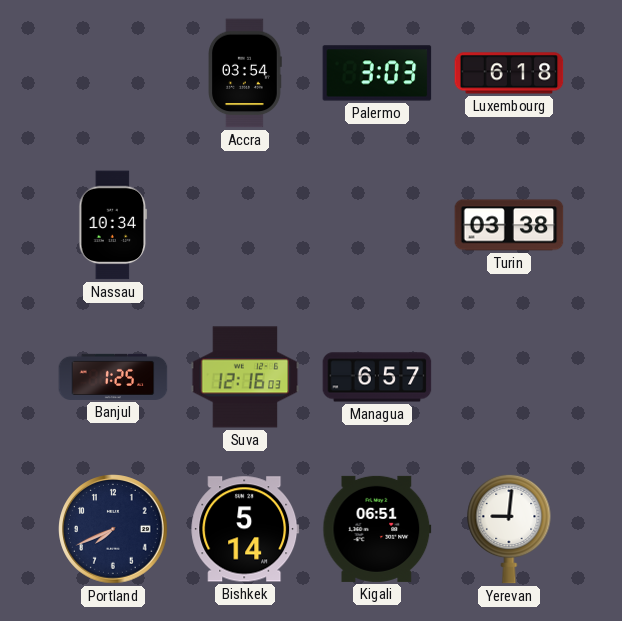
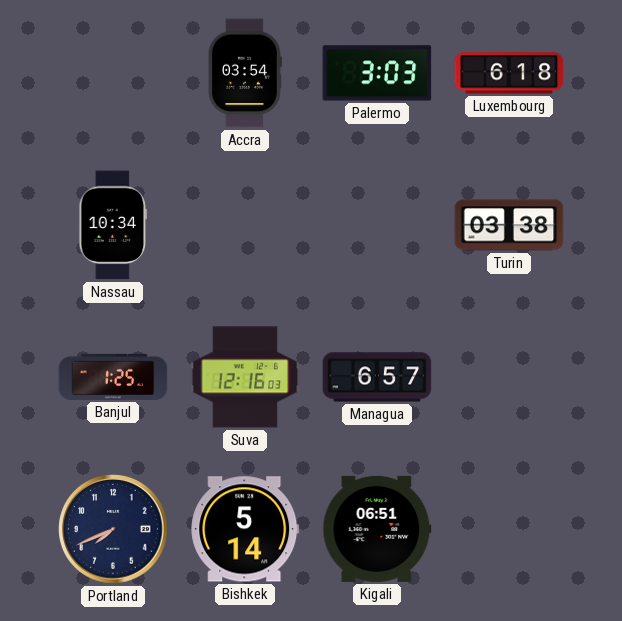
Yerevan: 9:01 -> none
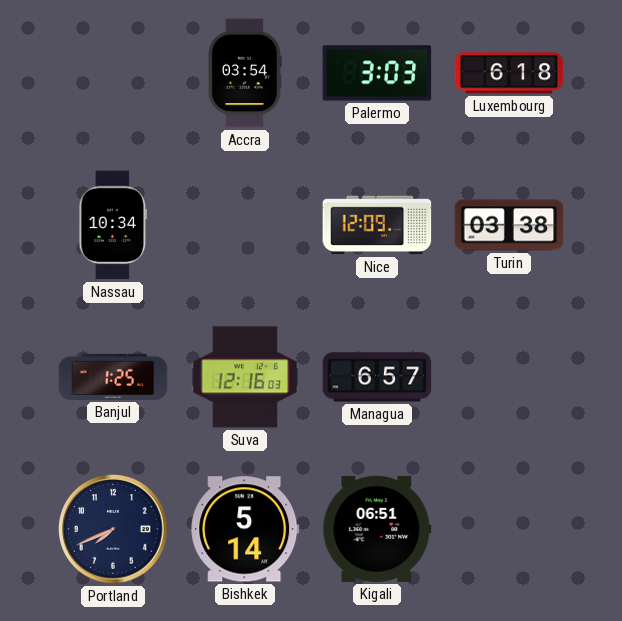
Nice: none -> 12:09
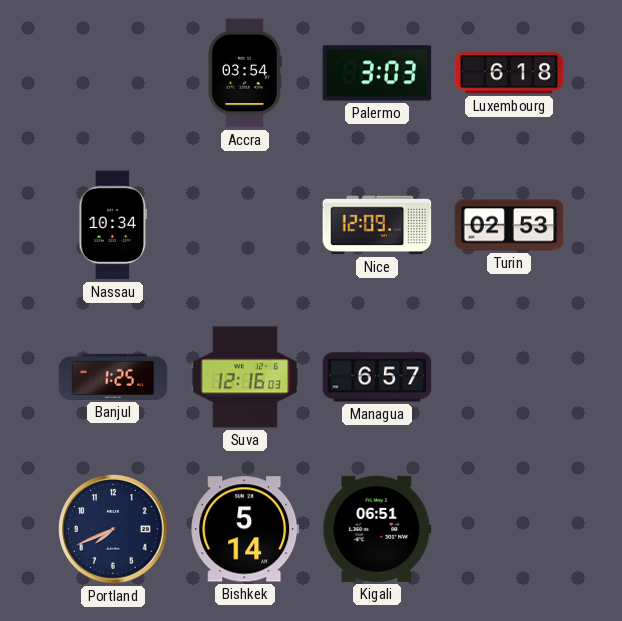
Turin: 03:38 -> 02:53
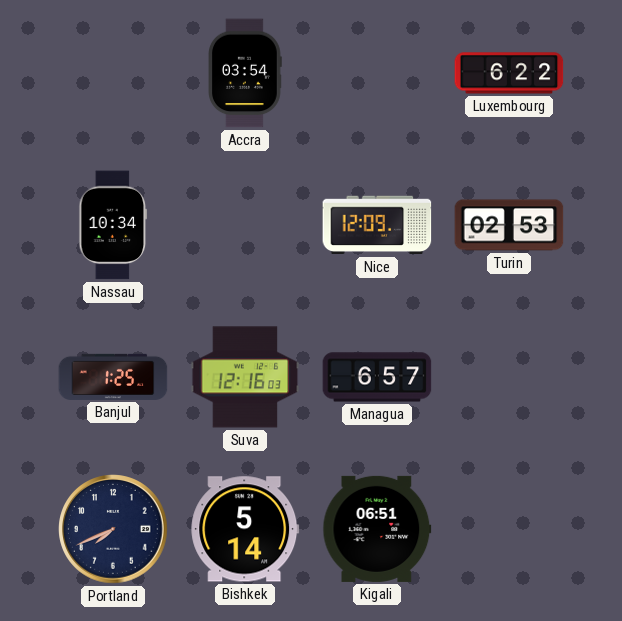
Palermo: 3:03 -> none
Luxembourg: 6:18 -> 6:22
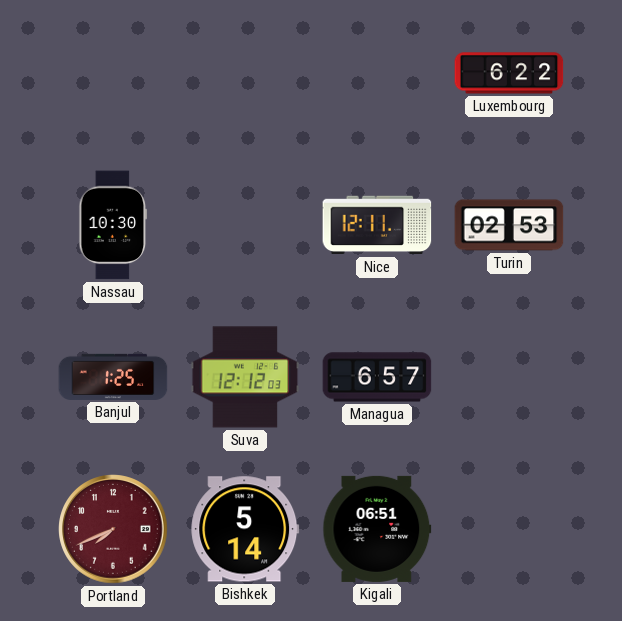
Accra: 03:54 -> none
Nassau: 10:34 -> 10:30
Nice: 12:09 -> 12:11
Suva: 12:16 -> 12:12
Portland dial: navy -> burgundy
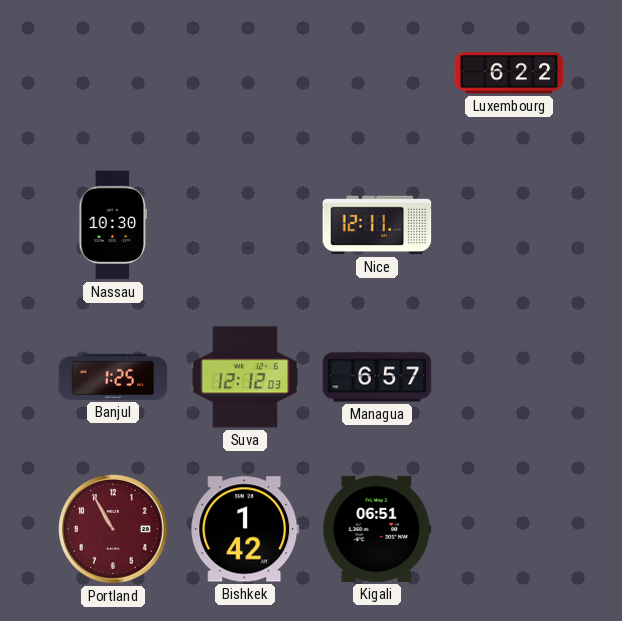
Turin: 02:53 -> none
Portland: 7:41 -> 10:55
Bishkek: 5:14 -> 1:42
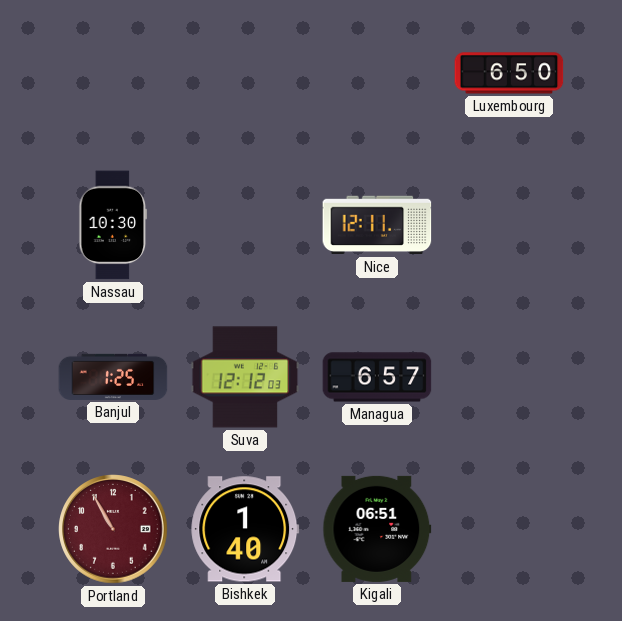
Luxembourg: 6:22 -> 6:50
Bishkek: 1:42 -> 1:40
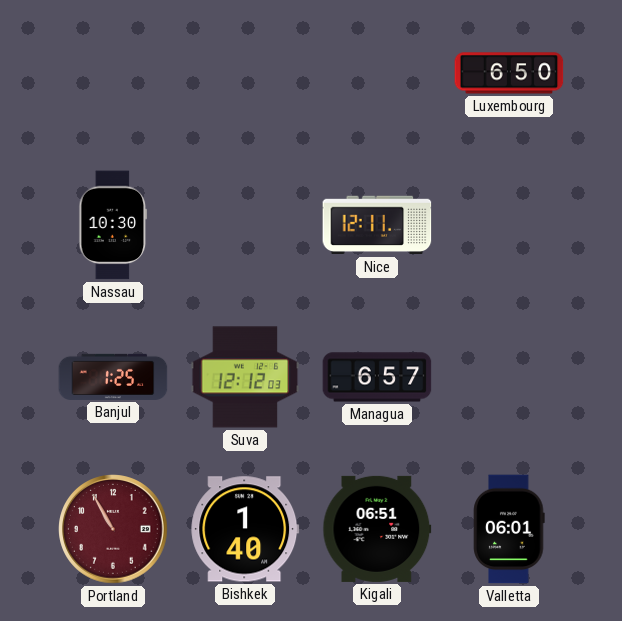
Valletta: none -> 06:01
